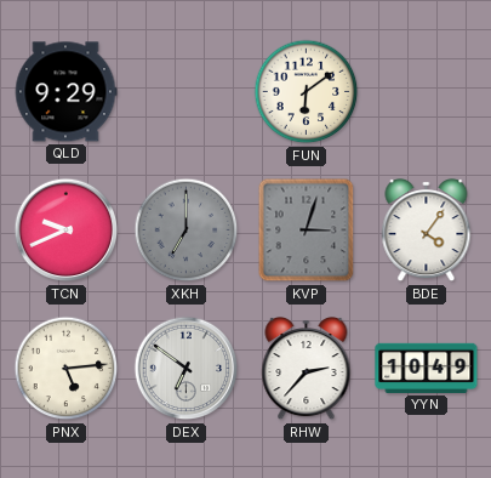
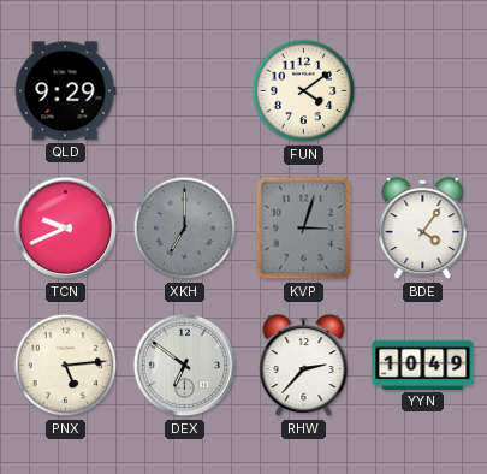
FUN: 6:09 -> 4:09
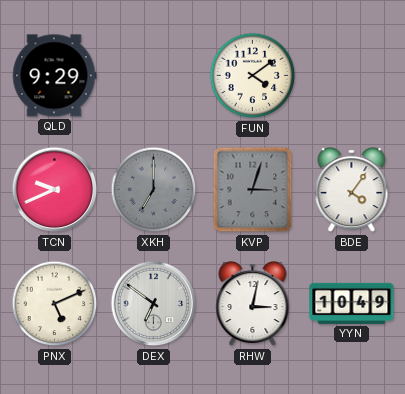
PNX: 5:14 -> 5:11
RHW: 2:37 -> 3:02
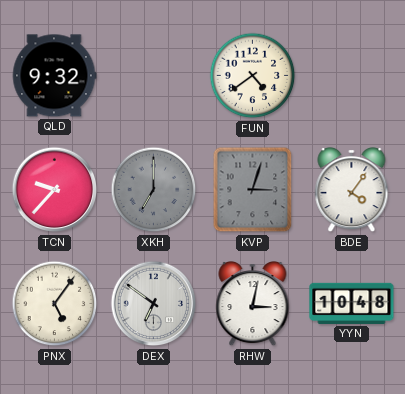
QLD: 9:29 -> 9:32
FUN: 4:09 -> 4:39
TCN: 9:41 -> 9:37
PNX: 5:11 -> 5:06
YYN: 10:49 -> 10:48
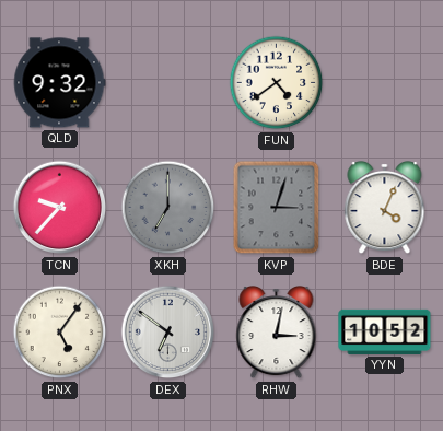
BDE: 4:06 -> 4:04
YYN: 10:48 -> 10:52
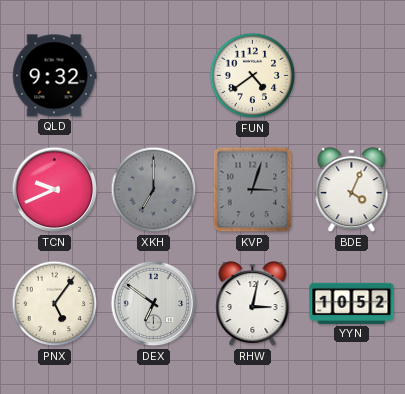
TCN: 9:37 -> 9:41
